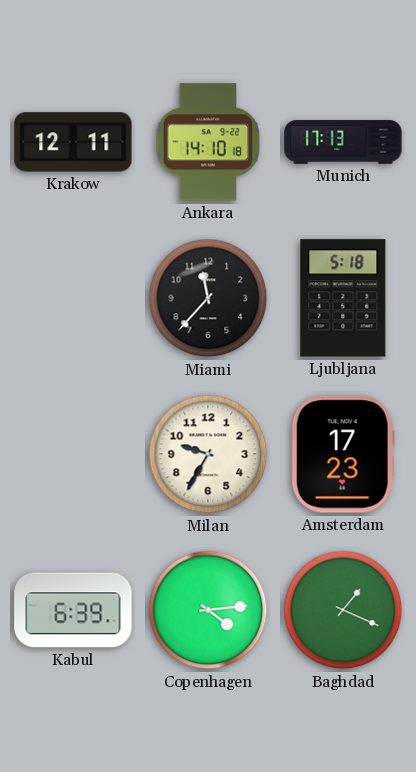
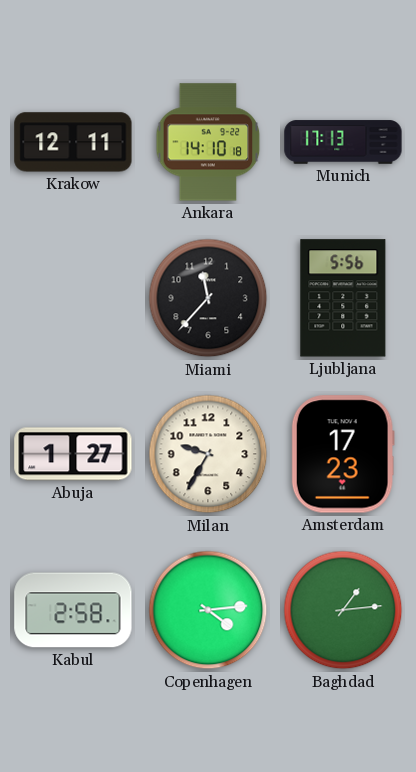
Ljubljana: 5:18 -> 5:56
Abuja: none -> 1:27
Kabul: 6:39 -> 2:58
Baghdad: 1:19 -> 1:14
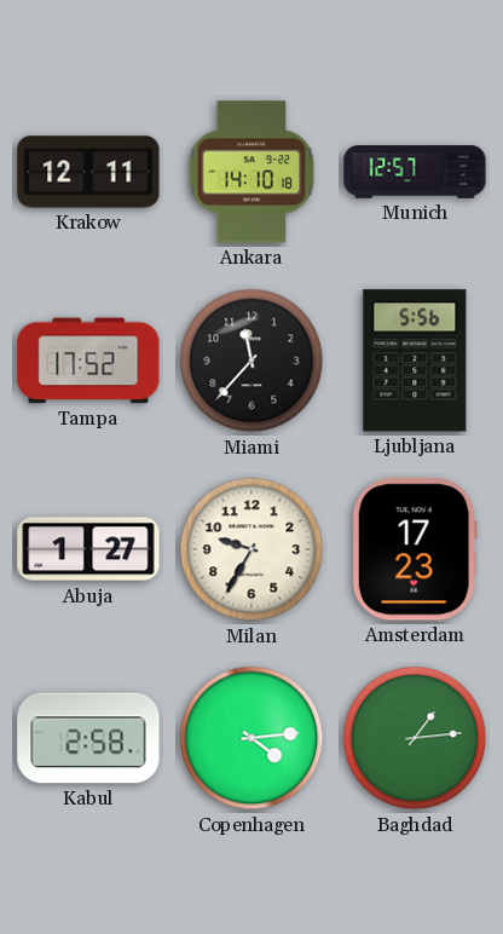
Munich: 17:13 -> 12:57
Tampa: none -> 17:52
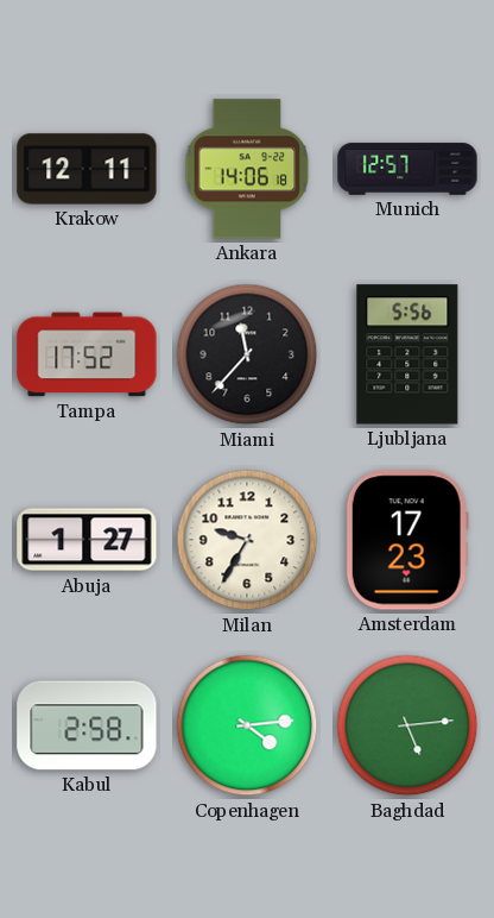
Ankara: 14:10 -> 14:06
Baghdad: 1:14 -> 5:14
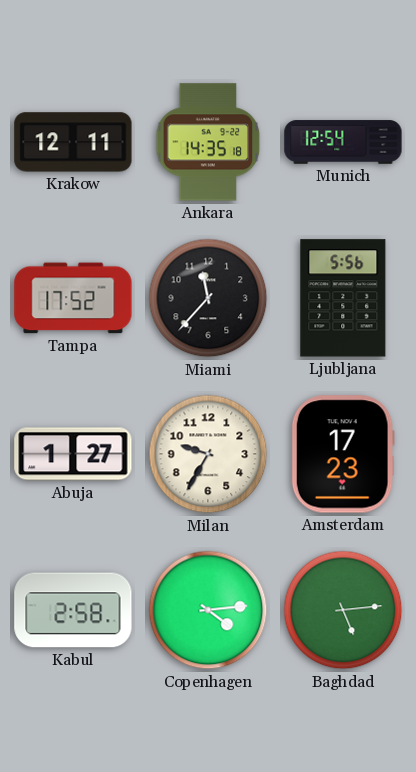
Ankara: 14:06 -> 14:35
Munich: 12:57 -> 12:54
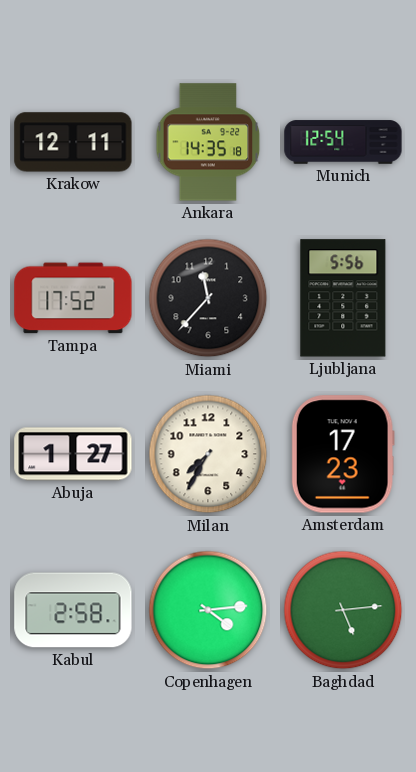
Milan: 9:35 -> 7:35
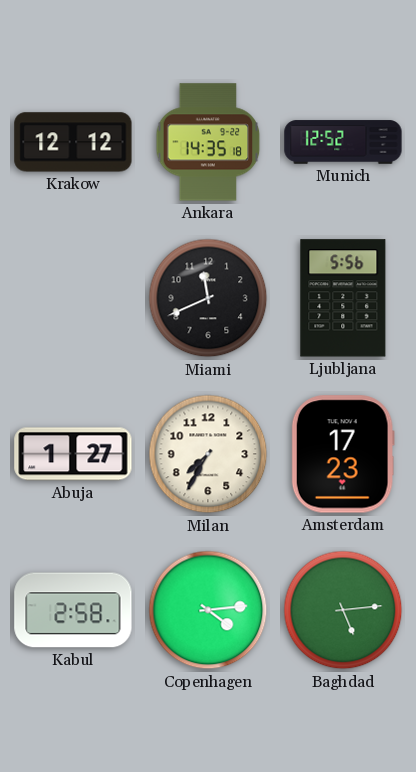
Krakow: 12:11 -> 12:12
Munich: 12:54 -> 12:52
Tampa: 17:52 -> none
Miami: 11:37 -> 11:41
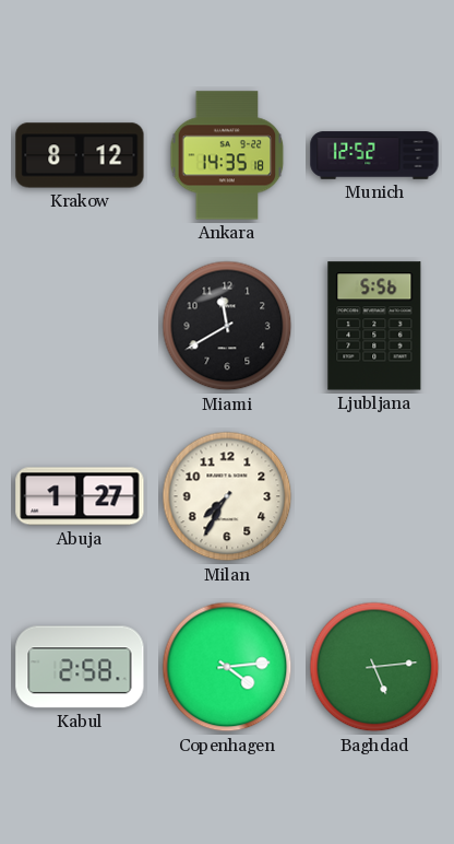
Krakow: 12:12 -> 8:12
Miami: 11:41 -> 11:40
Amsterdam: 17:23 -> none
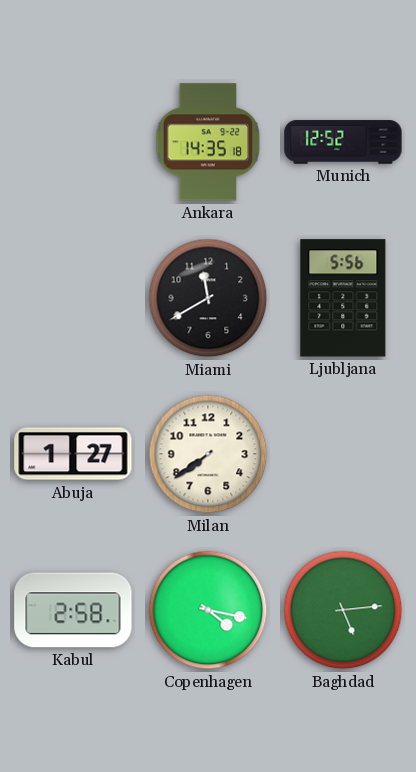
Krakow: 8:12 -> none
Milan: 7:35 -> 7:39
Copenhagen: 4:14 -> 4:17
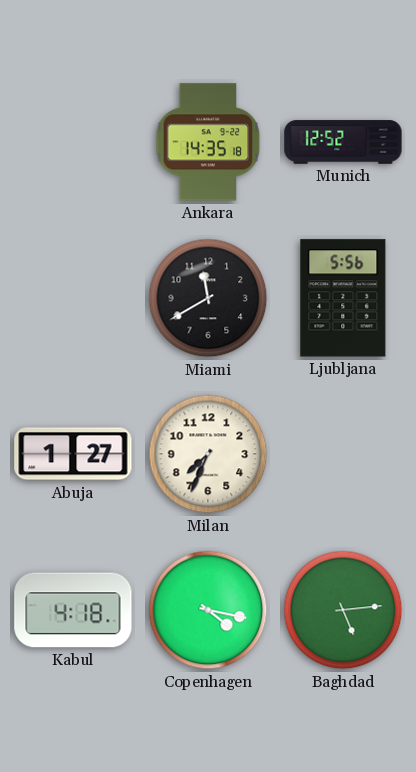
Milan: 7:39 -> 7:34
Kabul: 2:58 -> 4:18
